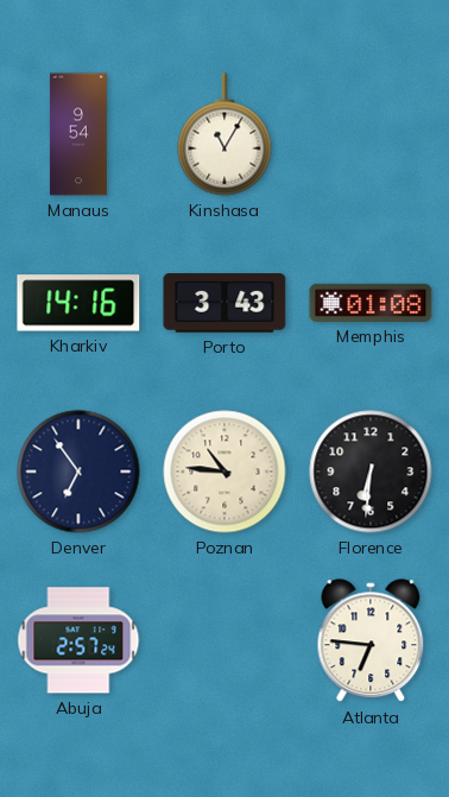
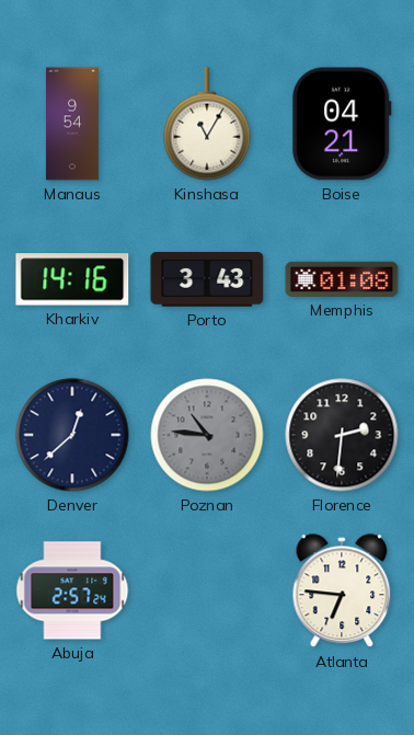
Boise: none -> 04:21
Denver: 6:54 -> 12:38
Poznan dial: cream -> grey
Florence: 6:31 -> 2:31
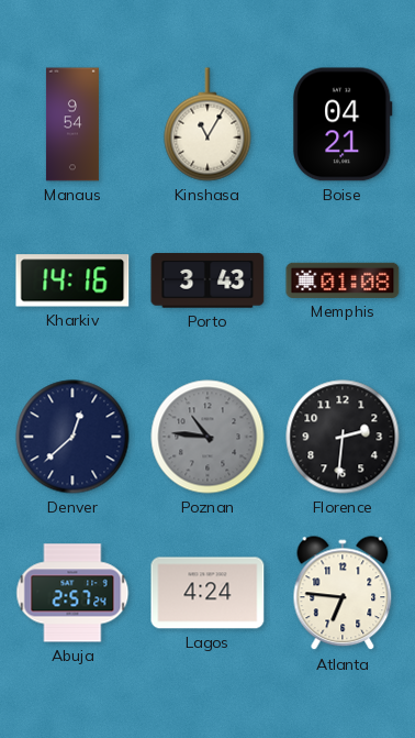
Lagos: none -> 4:24
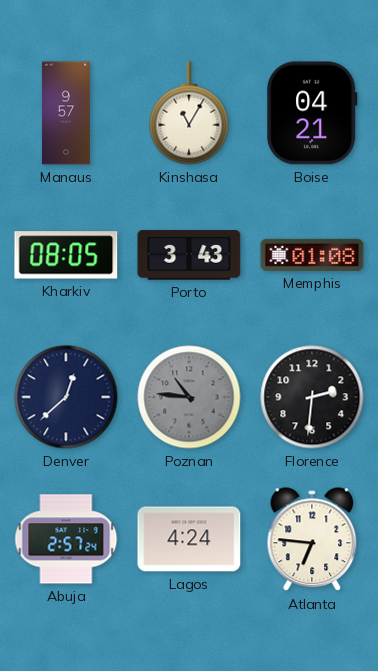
Manaus: 9:54 -> 9:57
Kharkiv: 14:16 -> 08:05
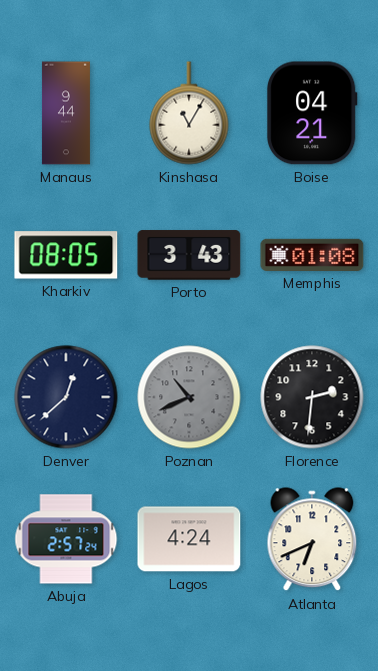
Manaus: 9:57 -> 9:44
Poznan: 10:46 -> 10:41
Atlanta: 6:46 -> 6:41
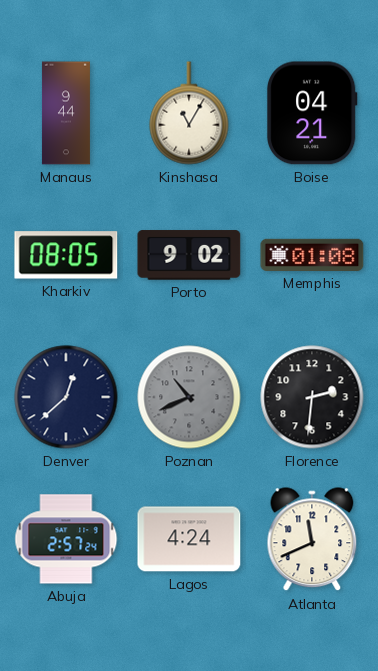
Porto: 3:43 -> 9:02
Atlanta: 6:41 -> 11:41
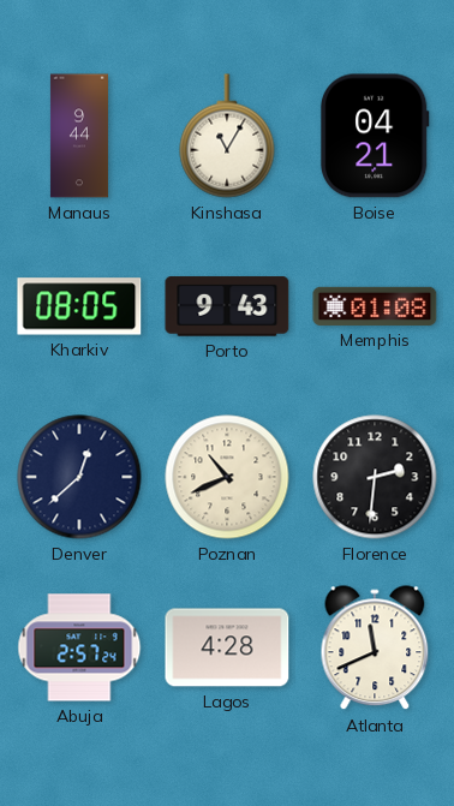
Porto: 9:02 -> 9:43
Poznan dial: grey -> cream
Lagos: 4:24 -> 4:28
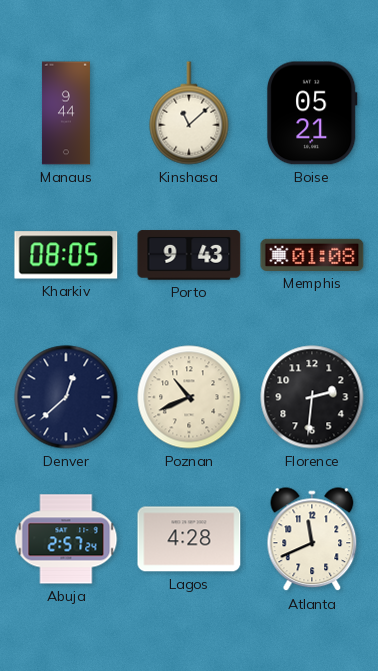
Kinshasa: 11:05 -> 11:08
Boise: 04:21 -> 05:21
